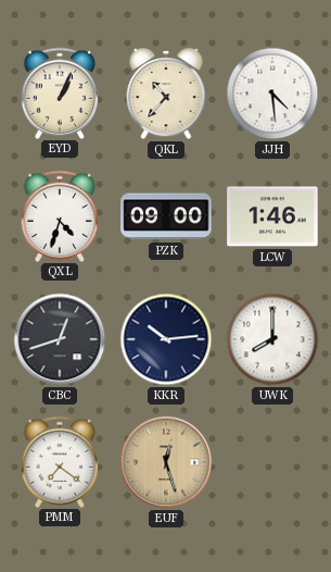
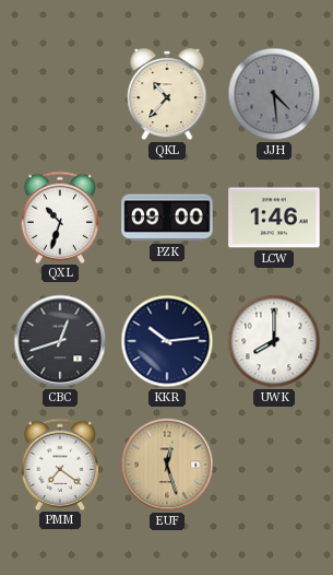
EYD: 1:04 -> none
JJH dial: white -> grey
QXL: 4:33 -> 10:33
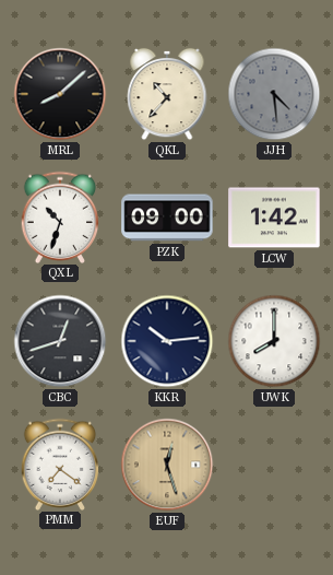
MRL: none -> 8:08
LCW: 1:46 -> 1:42
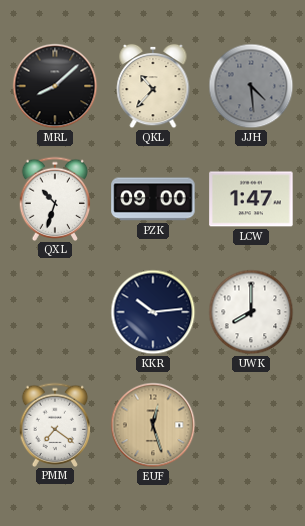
LCW: 1:42 -> 1:47
CBC: 12:42 -> none
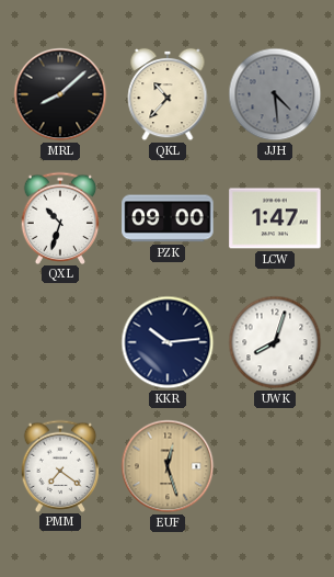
UWK: 8:00 -> 8:03
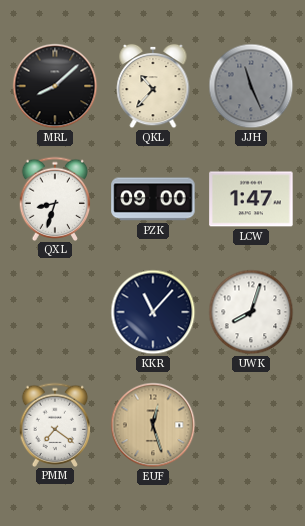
JJH: 4:29 -> 11:26
QXL: 10:33 -> 8:33
KKR: 10:14 -> 11:07
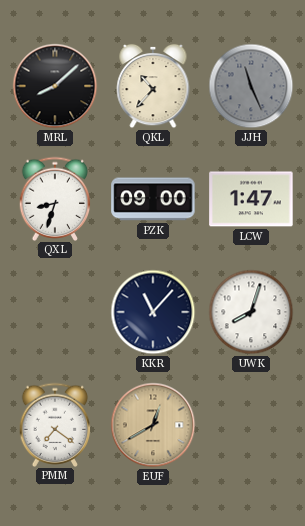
EUF: 12:27 -> 12:40
